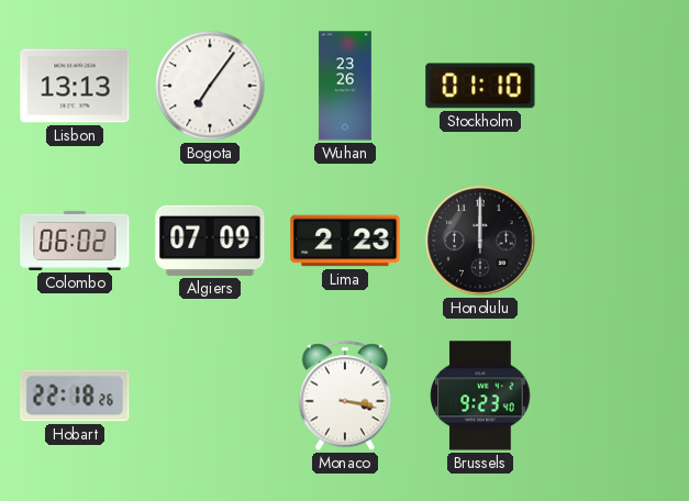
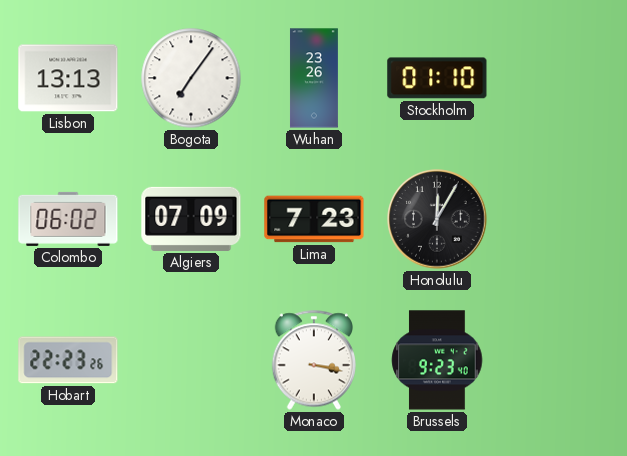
Lima: 2:23 -> 7:23
Honolulu: 12:00 -> 12:05
Hobart: 22:18 -> 22:23
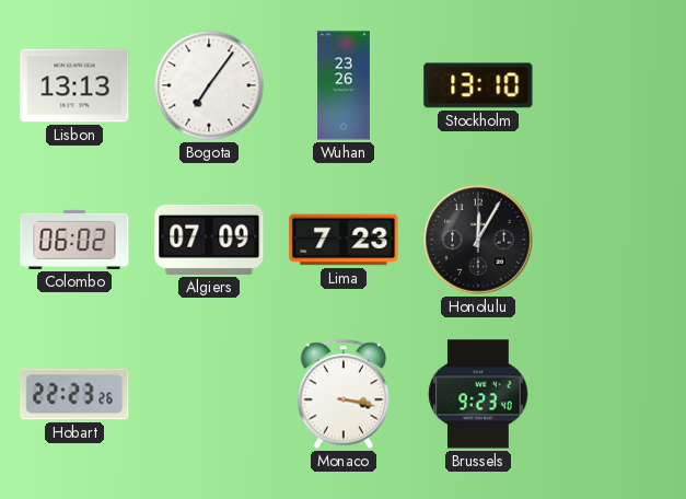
Stockholm: 01:10 -> 13:10
